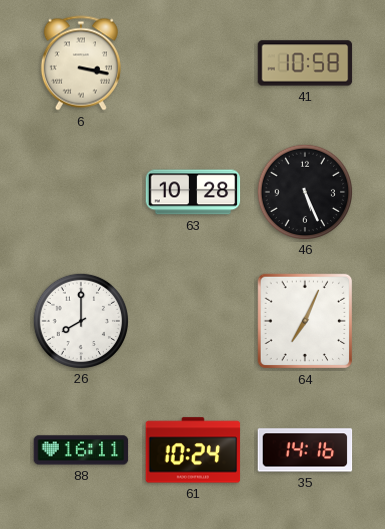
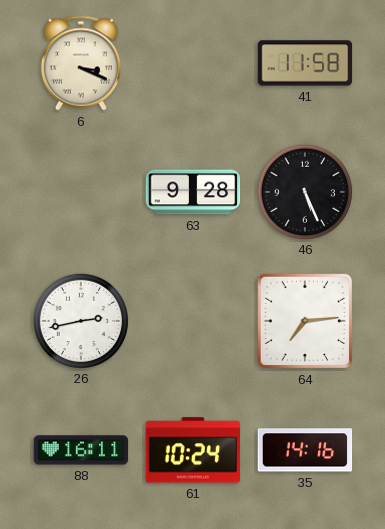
6: 3:17 -> 3:19
41: 10:58 -> 11:58
63: 10:28 -> 9:28
26: 8:00 -> 2:43
64: 7:04 -> 7:14
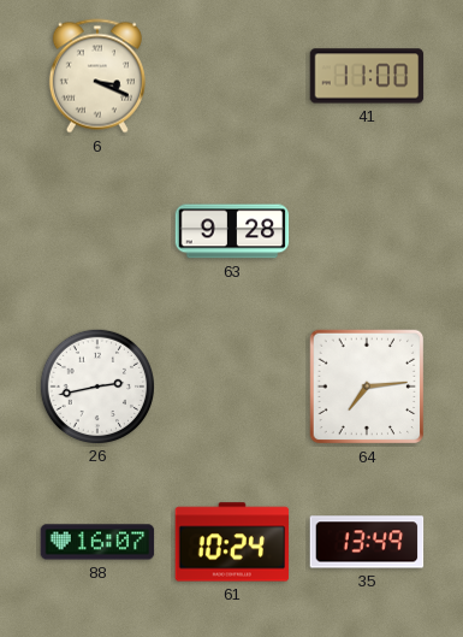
41: 11:58 -> 11:00
46: 5:26 -> none
88: 16:11 -> 16:07
35: 14:16 -> 13:49
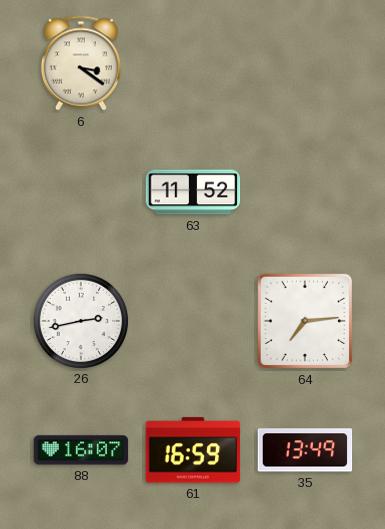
6: 3:19 -> 3:21
41: 11:00 -> none
63: 9:28 -> 11:52
61: 10:24 -> 16:59
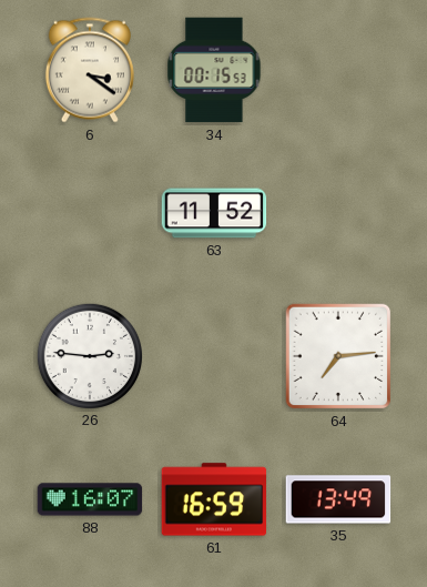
34: none -> 00:15
26: 2:43 -> 2:46
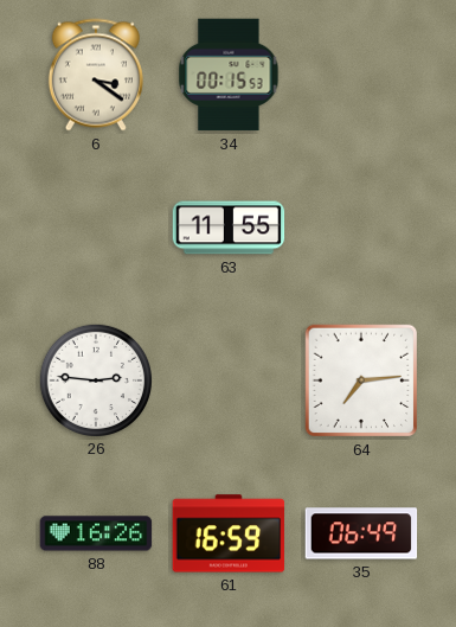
63: 11:52 -> 11:55
88: 16:07 -> 16:26
35: 13:49 -> 06:49
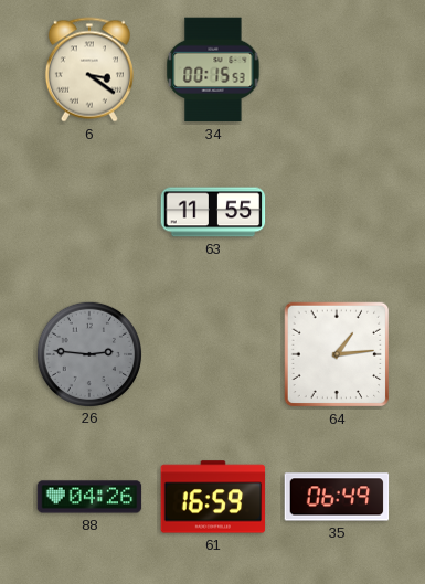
26 dial: white -> grey
64: 7:14 -> 1:14
88: 16:26 -> 04:26
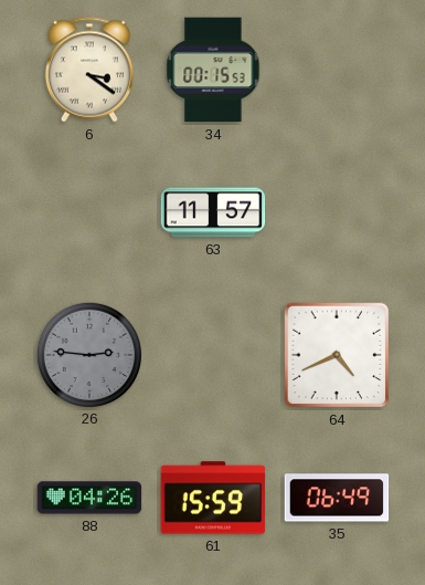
63: 11:55 -> 11:57
64: 1:14 -> 4:41
61: 16:59 -> 15:59
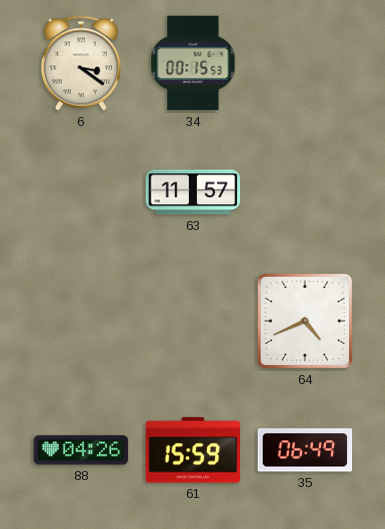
26: 2:46 -> none
